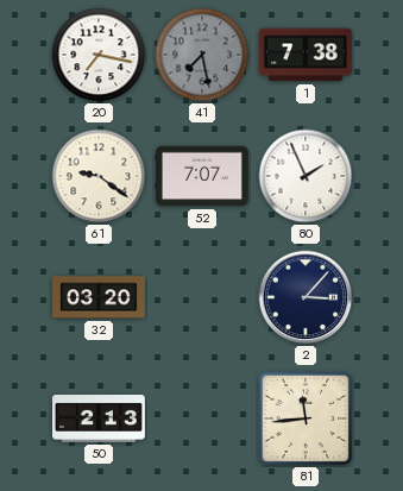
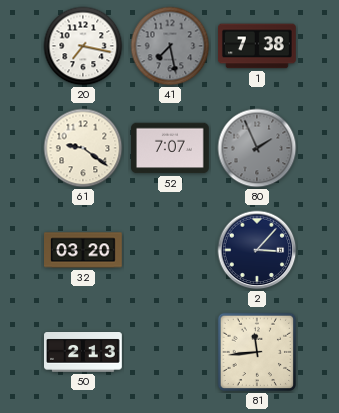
80 dial: white -> grey
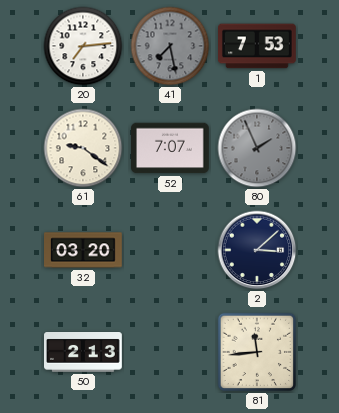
20: 7:17 -> 7:14
1: 7:38 -> 7:53
2: 3:07 -> 3:08
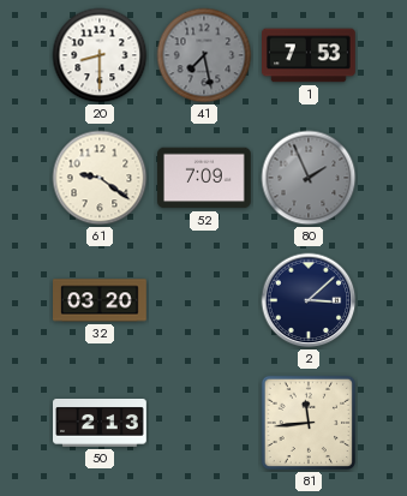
20: 7:14 -> 8:30
52: 7:07 -> 7:09
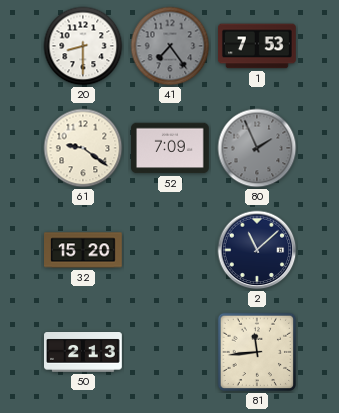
41: 7:28 -> 7:24
32: 03:20 -> 15:20
2: 3:08 -> 11:08
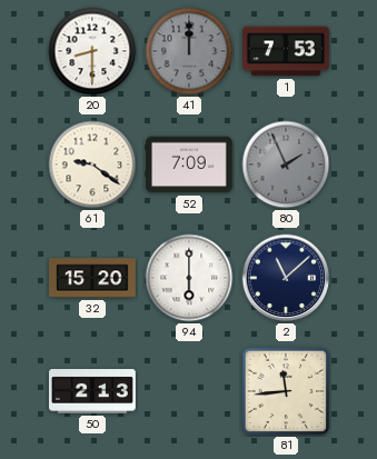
41: 7:24 -> 12:00
94: none -> 6:00
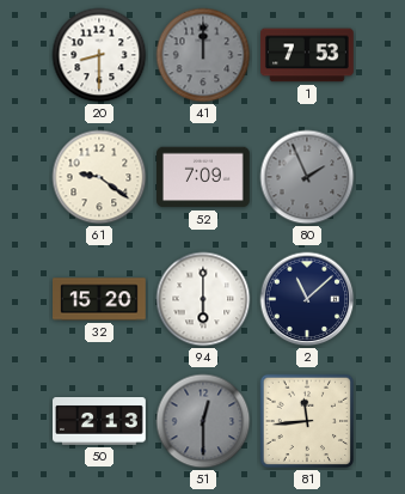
51: none -> 12:30
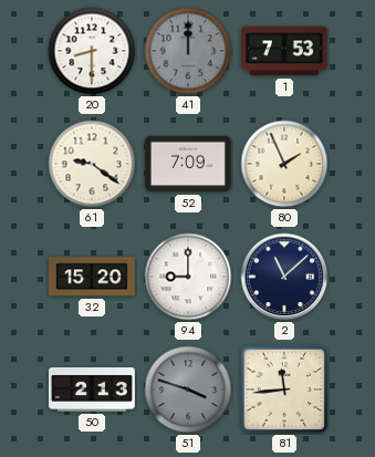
80 dial: grey -> cream
94: 6:00 -> 9:00
51: 12:30 -> 3:48
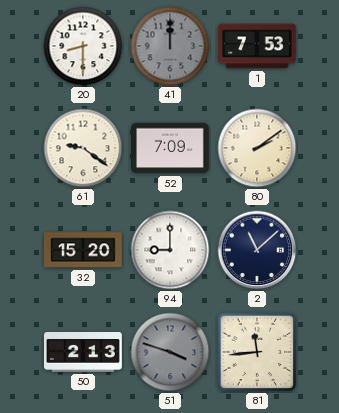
80: 1:56 -> 2:09
